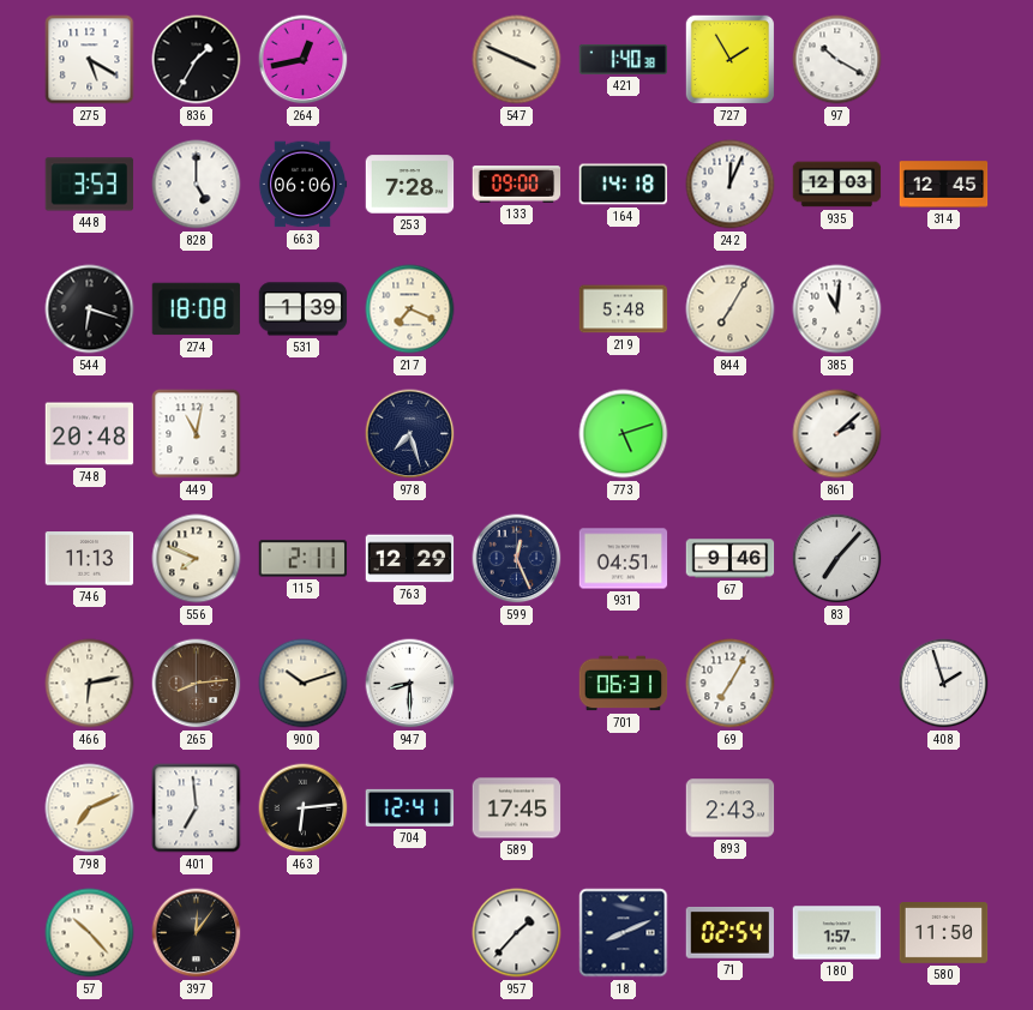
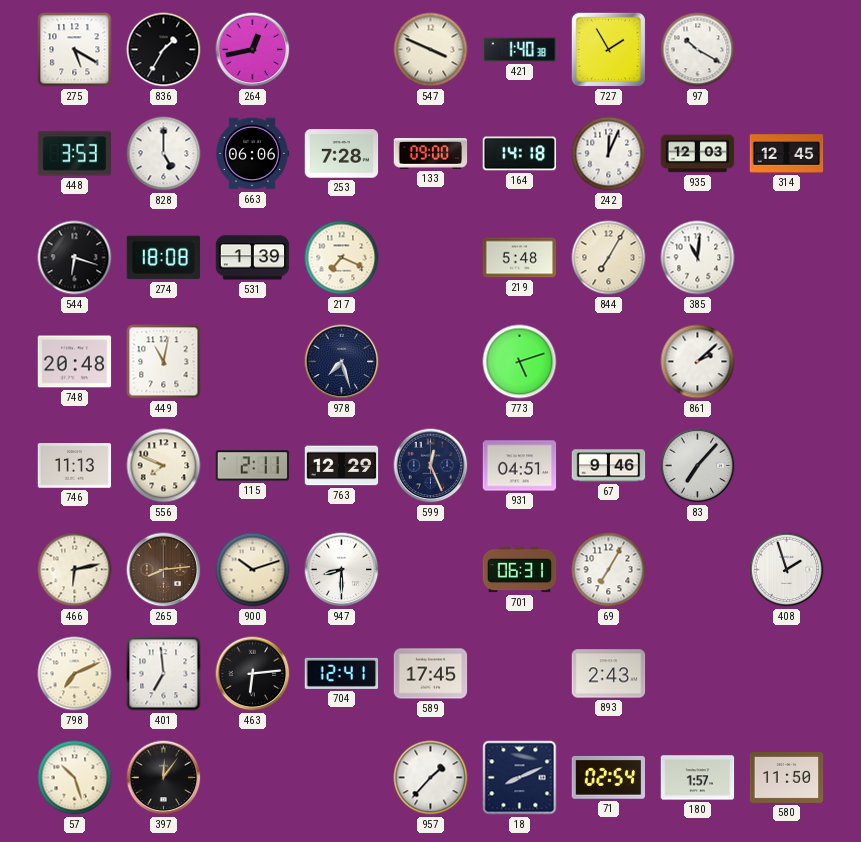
57: 10:23 -> 10:27
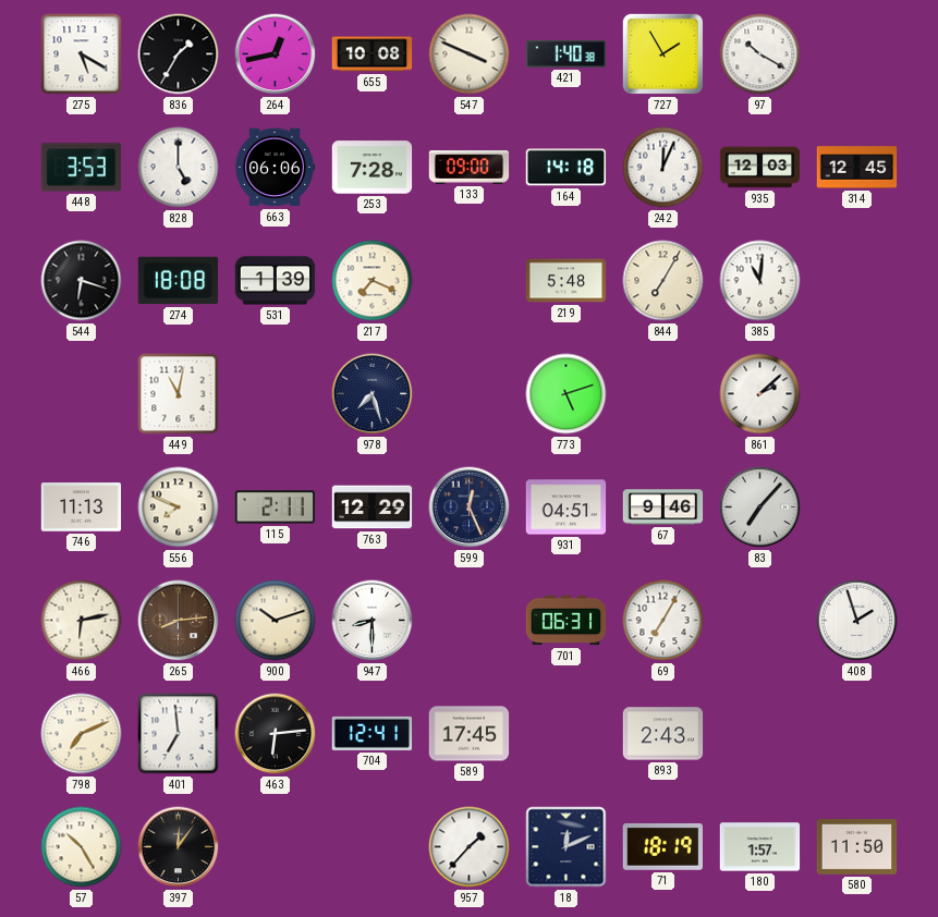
655: none -> 10:08
748: 20:48 -> none
57: 10:27 -> 10:25
18: 8:11 -> 12:11
71: 02:54 -> 18:19
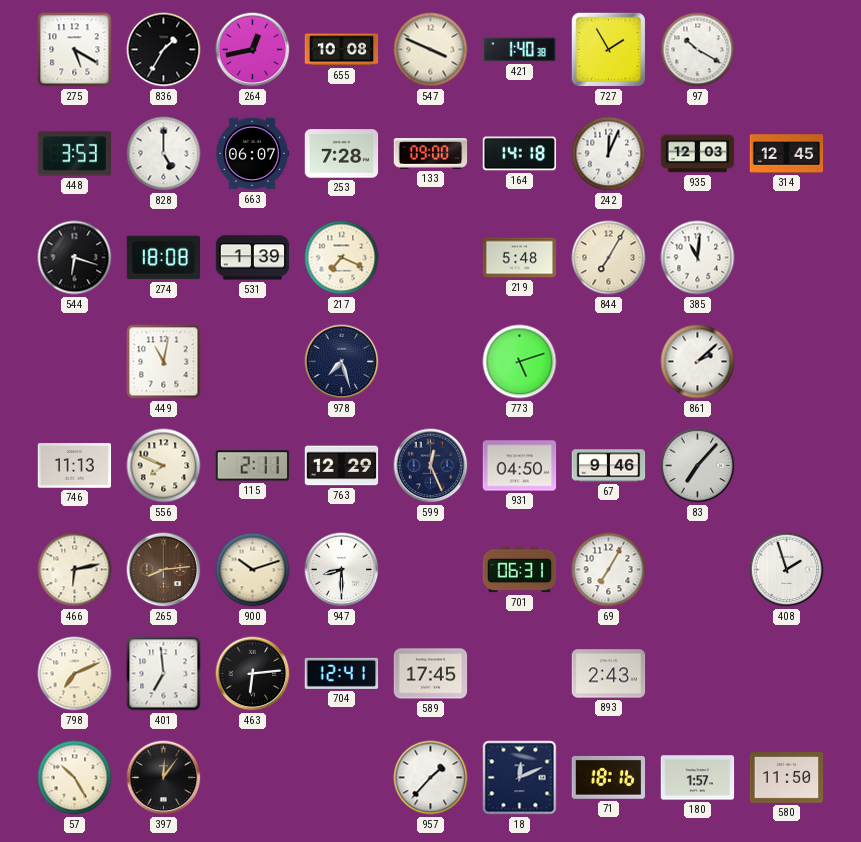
663: 06:06 -> 06:07
931: 04:51 -> 04:50
71: 18:19 -> 18:16
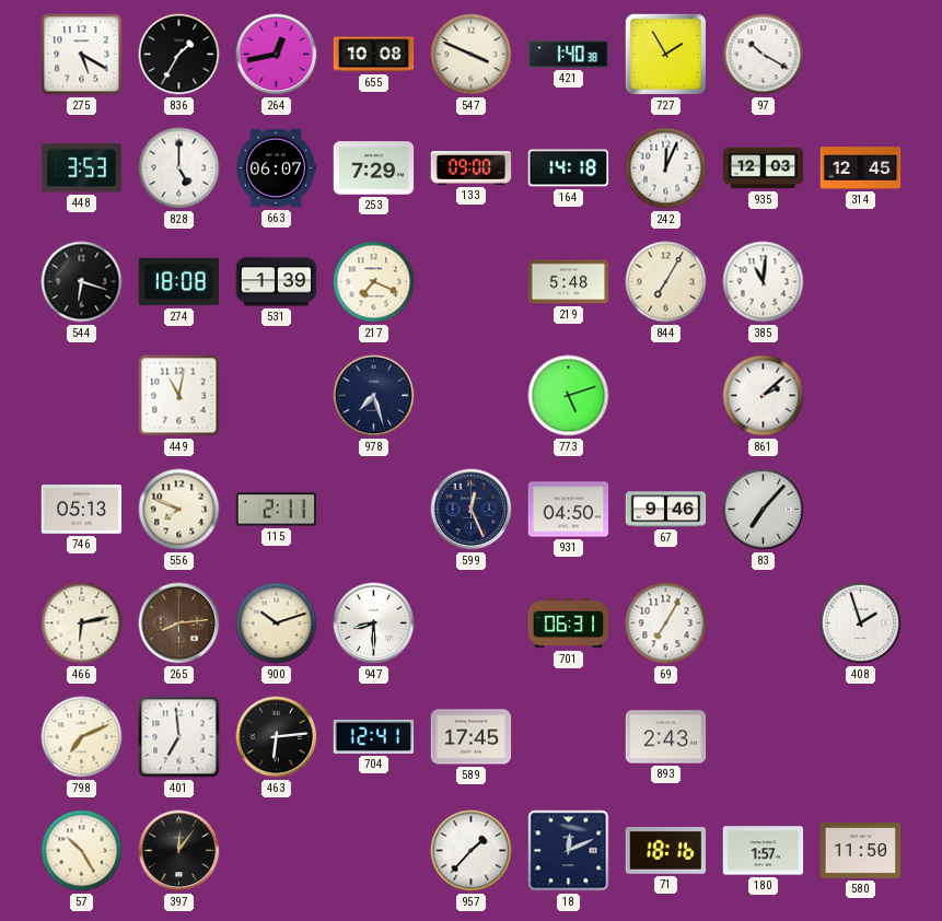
253: 7:28 -> 7:29
746: 11:13 -> 05:13
763: 12:29 -> none
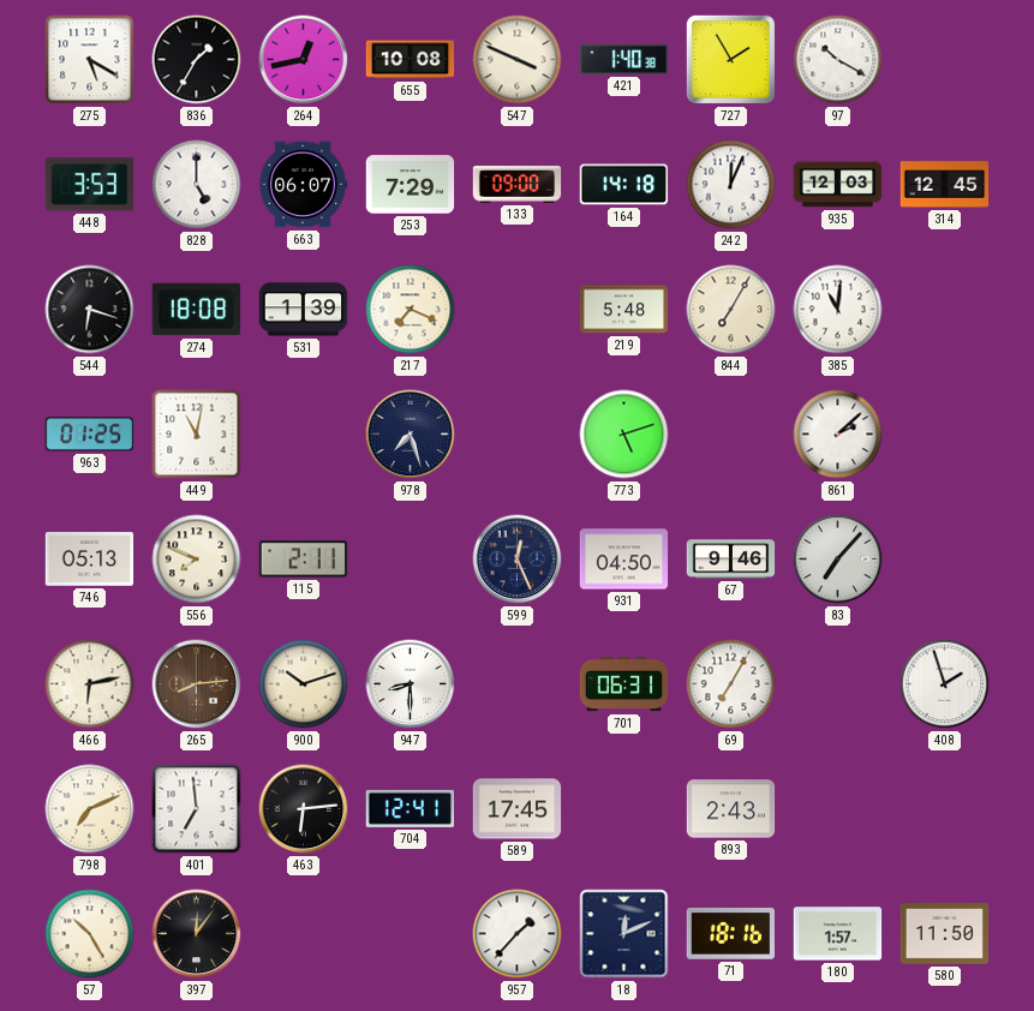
963: none -> 01:25
